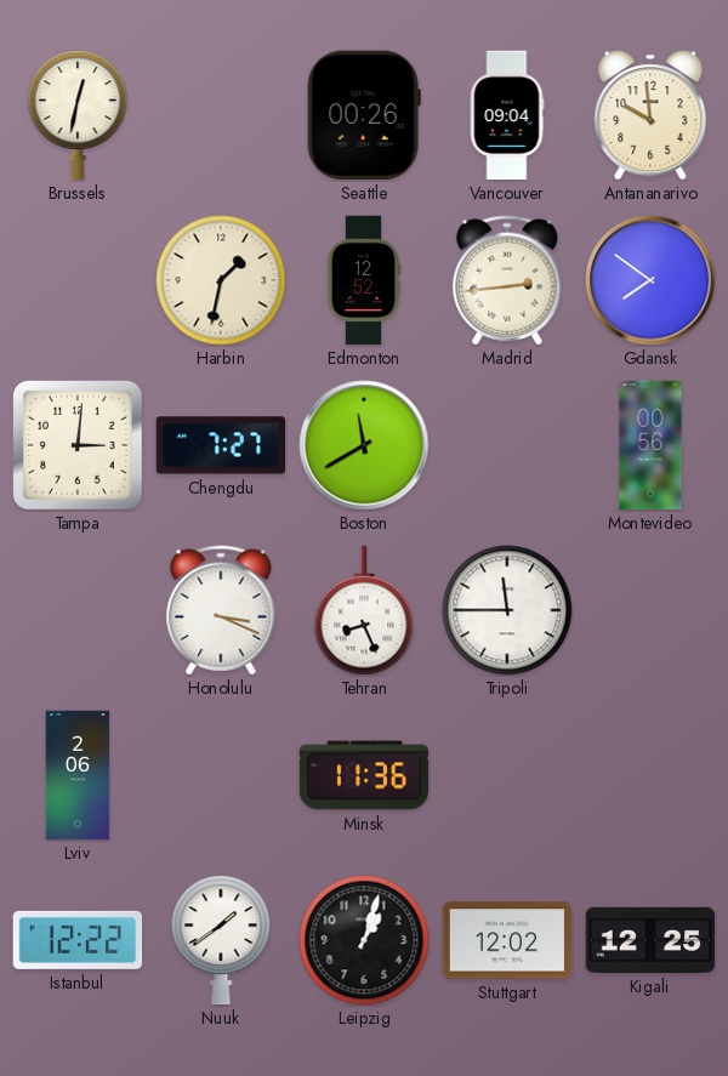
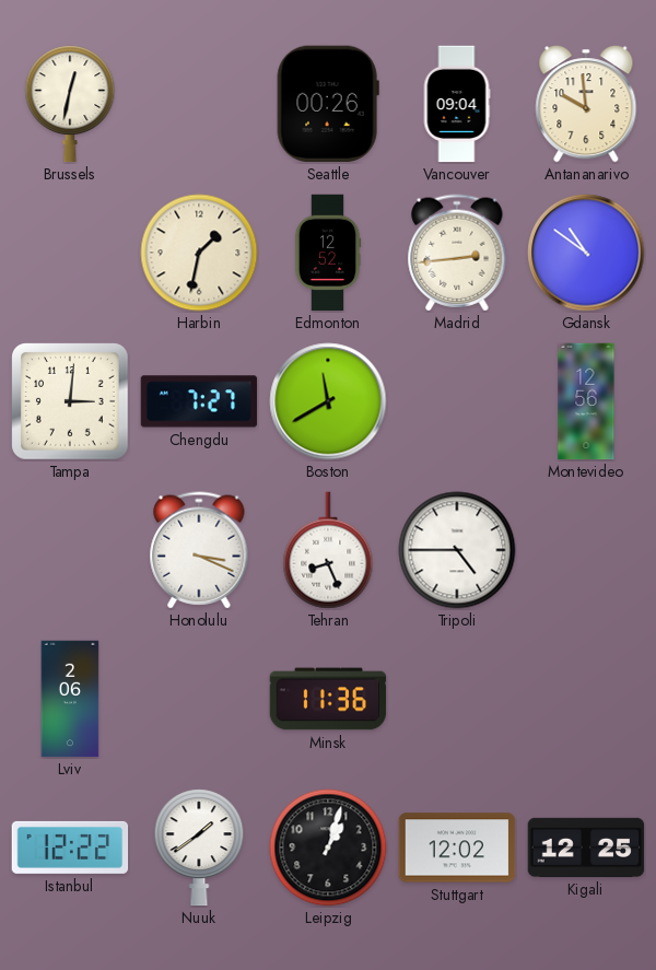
Gdansk: 7:51 -> 10:51
Montevideo: 00:56 -> 12:56
Tripoli: 11:45 -> 4:45
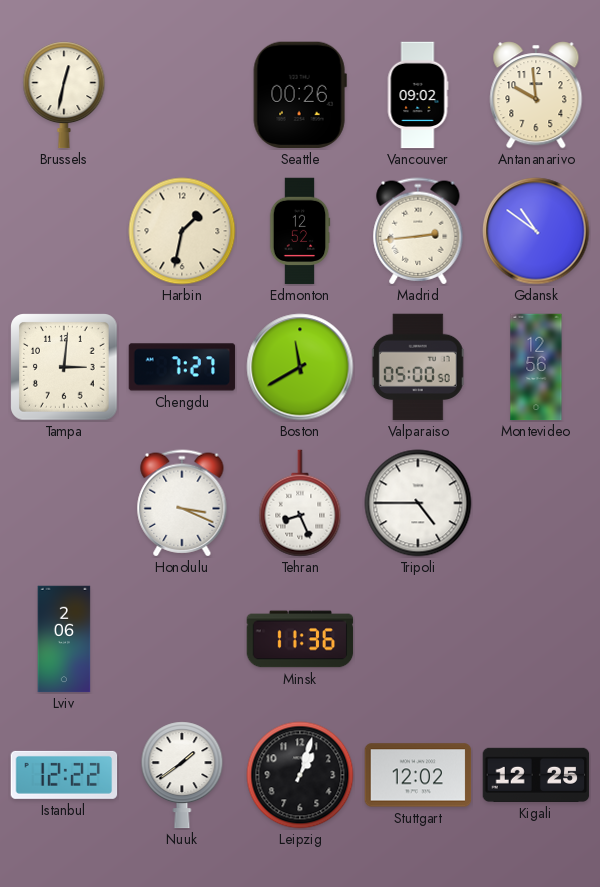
Vancouver: 09:04 -> 09:02
Valparaiso: none -> 05:00
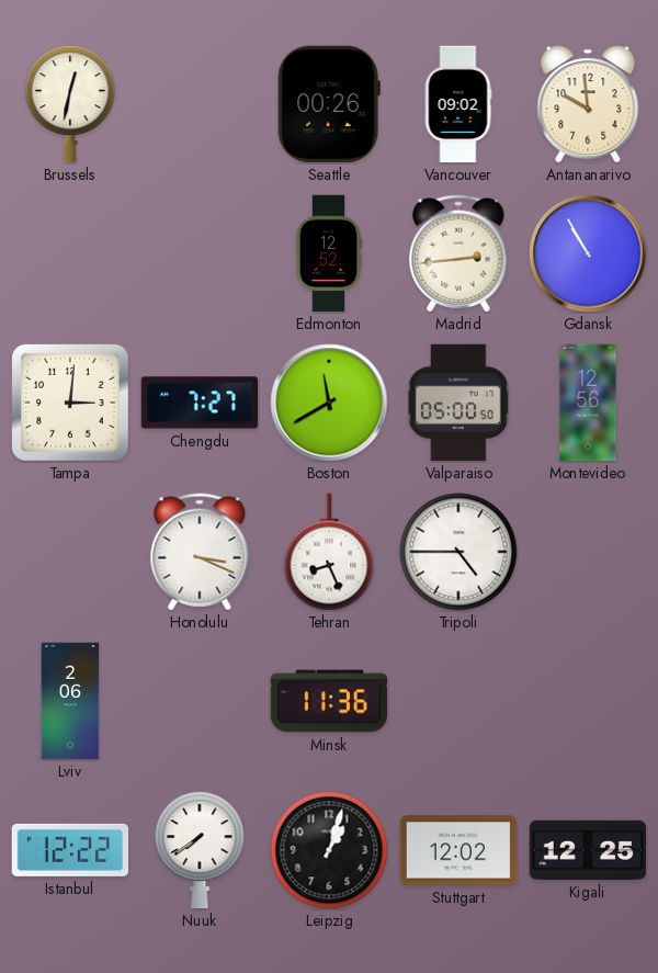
Harbin: 1:32 -> none
Gdansk: 10:51 -> 10:55
Nuuk: 1:39 -> 7:39
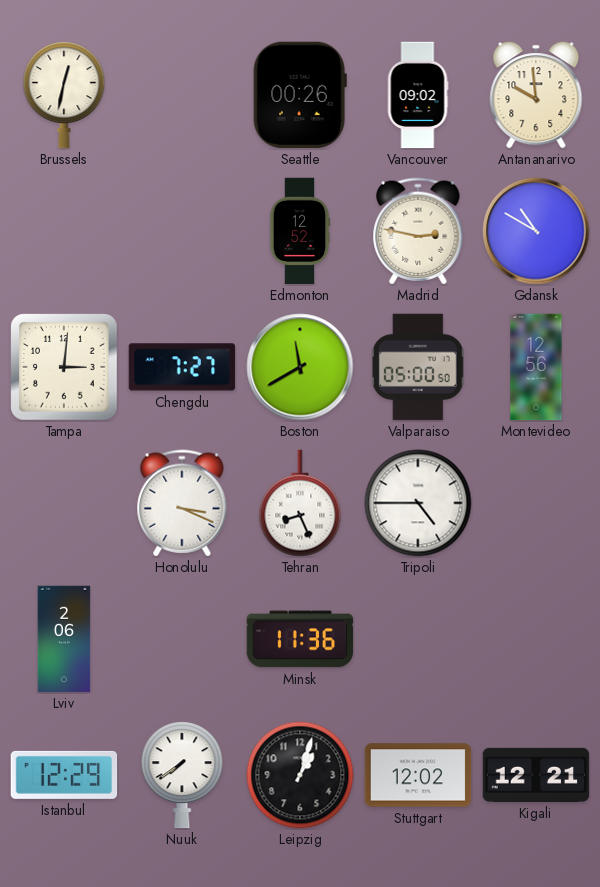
Madrid: 2:44 -> 2:47
Gdansk: 10:55 -> 10:50
Istanbul: 12:22 -> 12:29
Kigali: 12:25 -> 12:21
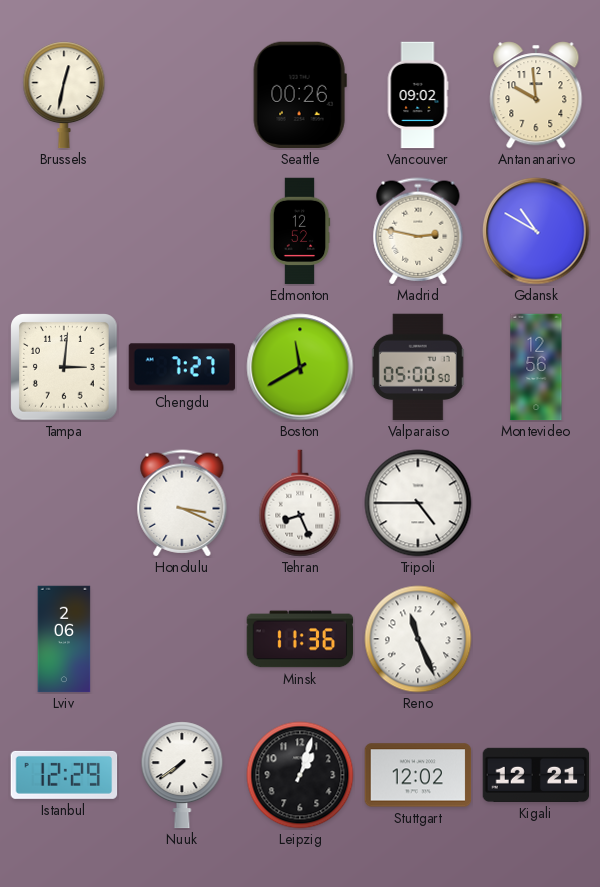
Reno: none -> 11:26
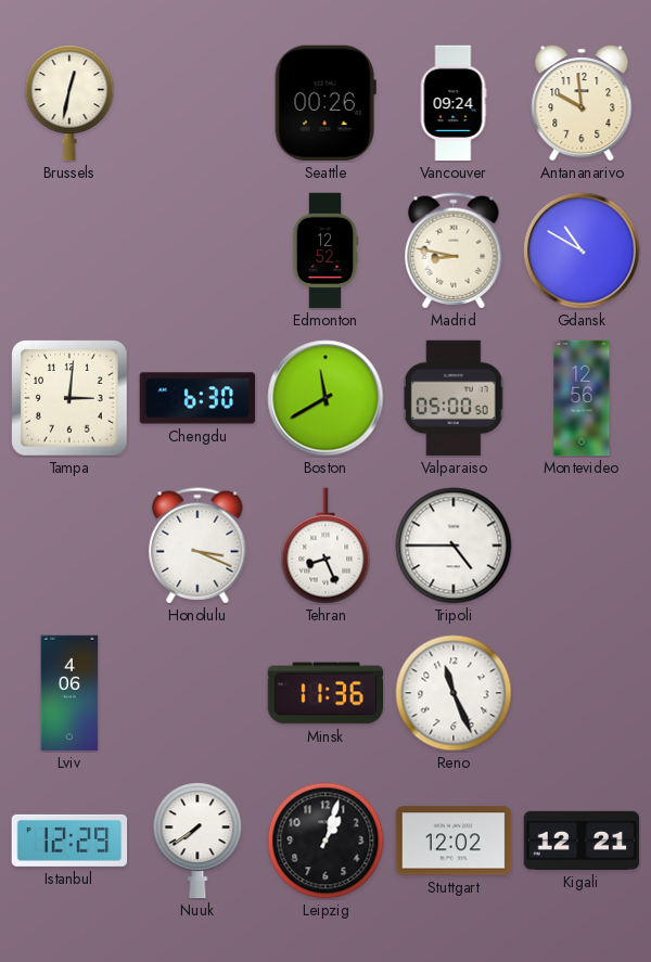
Vancouver: 09:02 -> 09:24
Madrid: 2:47 -> 8:47
Chengdu: 7:27 -> 6:30
Lviv: 2:06 -> 4:06
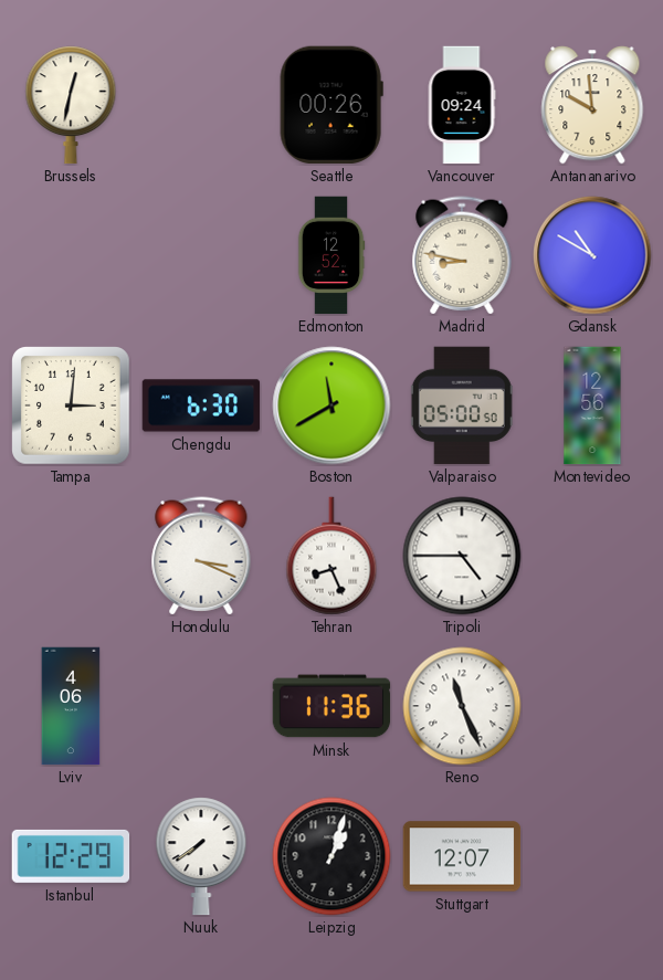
Stuttgart: 12:02 -> 12:07
Kigali: 12:21 -> none
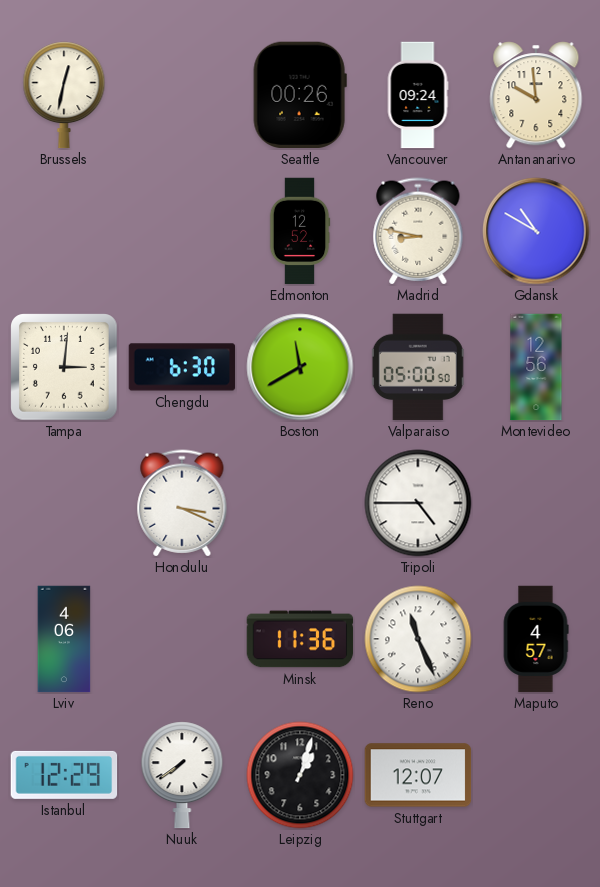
Tehran: 8:26 -> none
Maputo: none -> 4:57
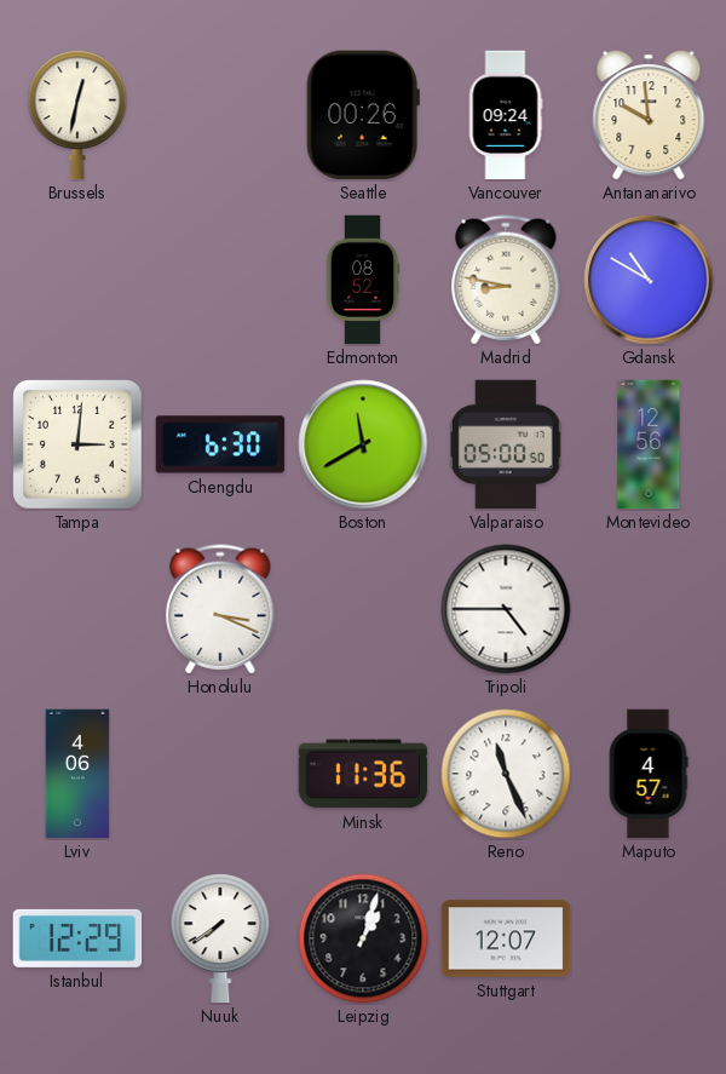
Edmonton: 12:52 -> 08:52
